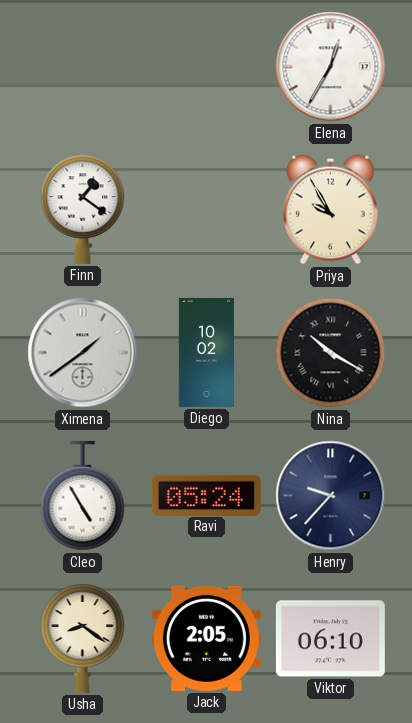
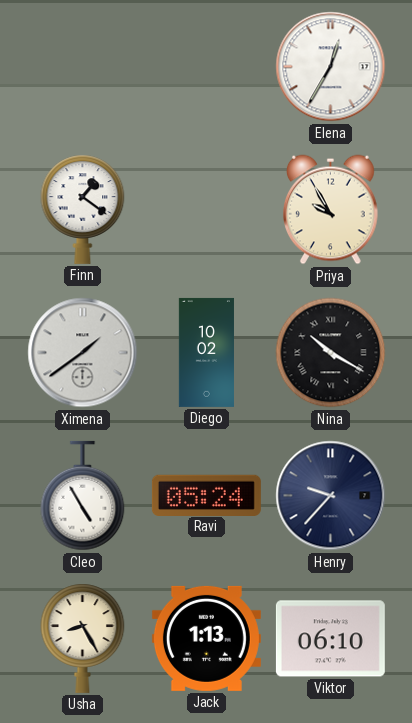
Usha: 8:21 -> 8:25
Jack: 2:05 -> 1:13
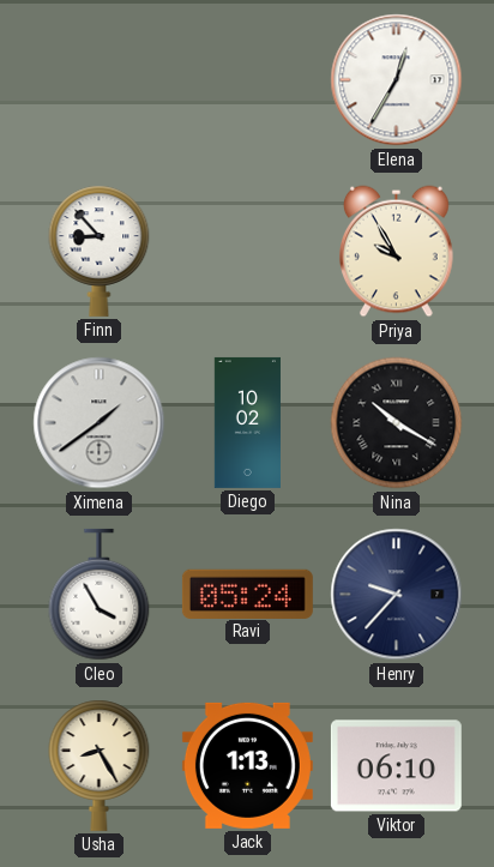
Finn: 1:21 -> 8:53
Cleo: 4:55 -> 3:55
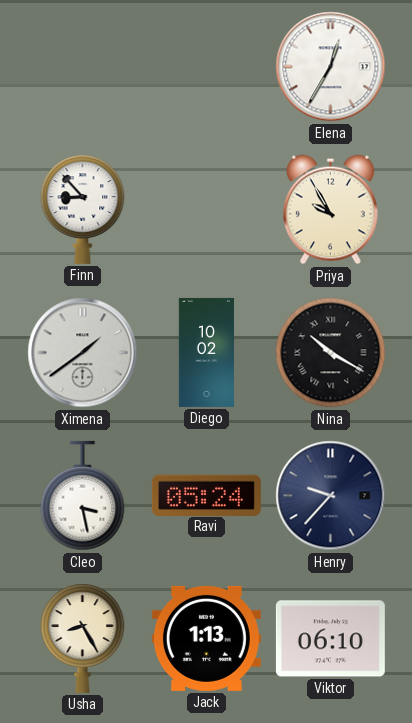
Cleo: 3:55 -> 3:28
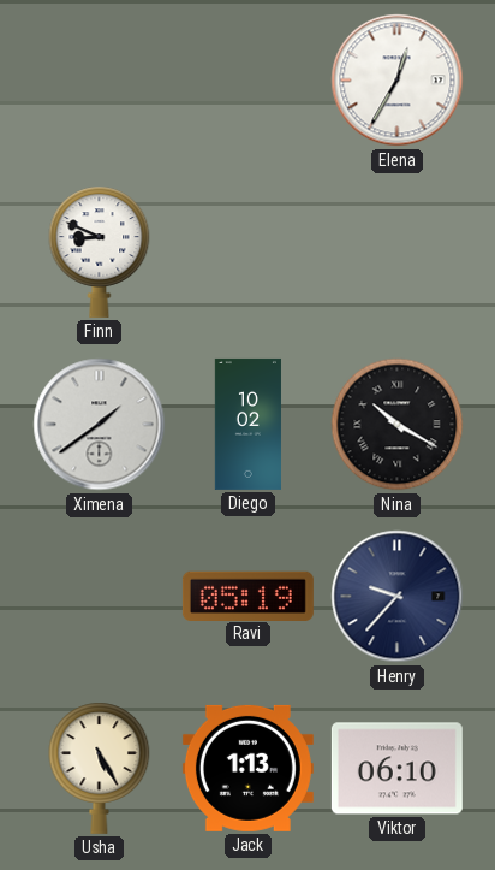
Finn: 8:53 -> 8:49
Priya: 9:55 -> none
Cleo: 3:28 -> none
Ravi: 05:24 -> 05:19
Usha: 8:25 -> 5:25
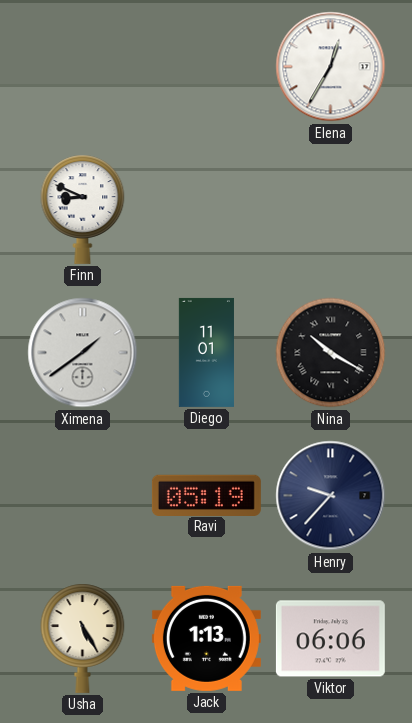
Diego: 10:02 -> 11:01
Viktor: 06:10 -> 06:06
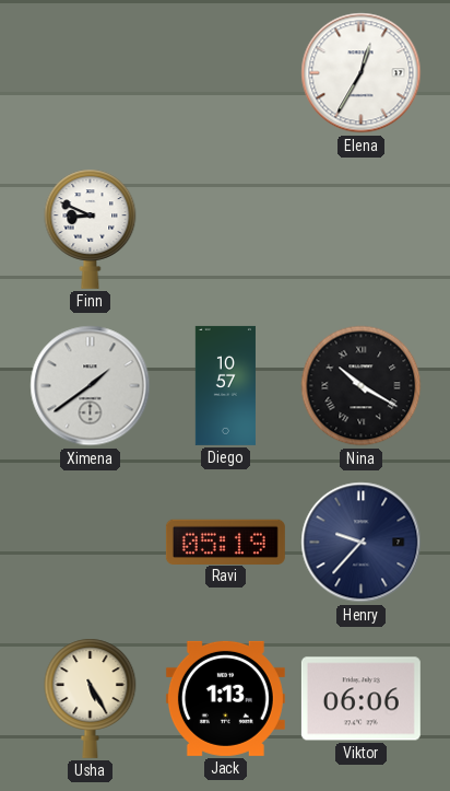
Diego: 11:01 -> 10:57
